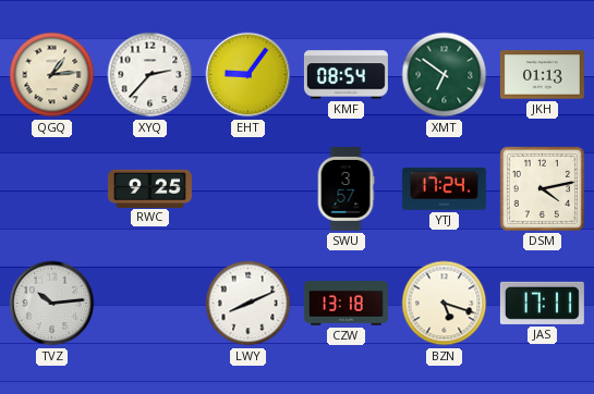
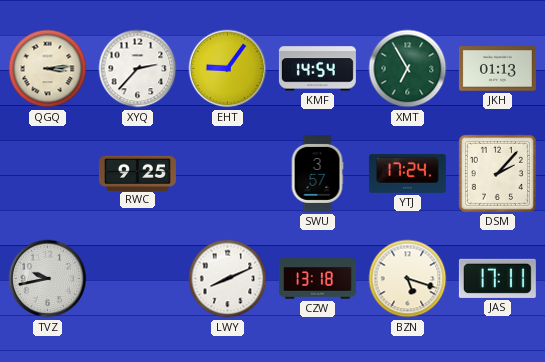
QGQ: 1:14 -> 3:14
KMF: 08:54 -> 14:54
XMT: 6:51 -> 6:55
DSM: 4:13 -> 2:07
TVZ: 10:14 -> 9:43
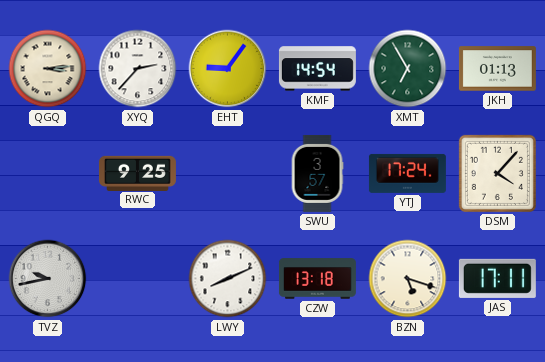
DSM: 2:07 -> 4:07
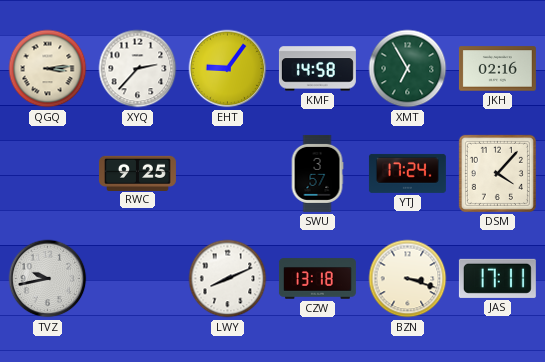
KMF: 14:54 -> 14:58
JKH: 01:13 -> 02:16
BZN: 5:18 -> 3:18
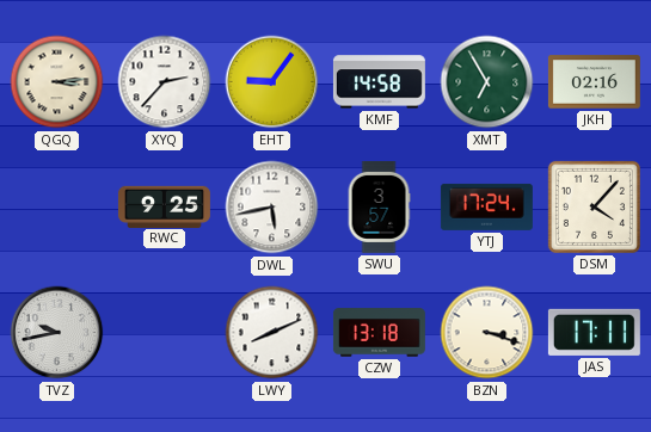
DWL: none -> 5:43
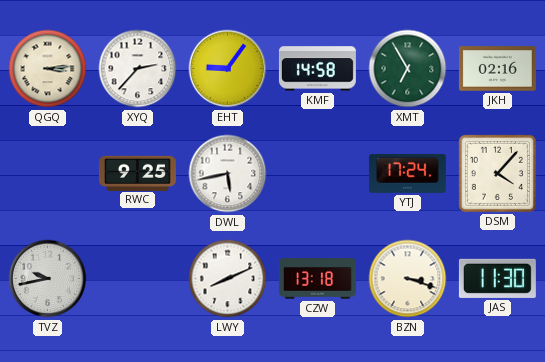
SWU: 3:57 -> none
JAS: 17:11 -> 11:30
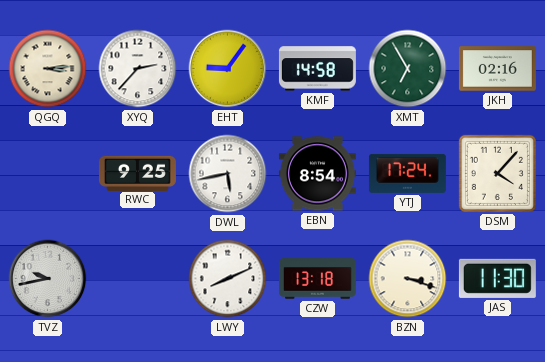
EBN: none -> 8:54
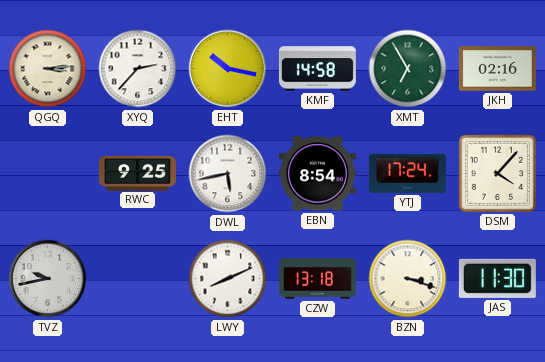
EHT: 9:06 -> 10:17
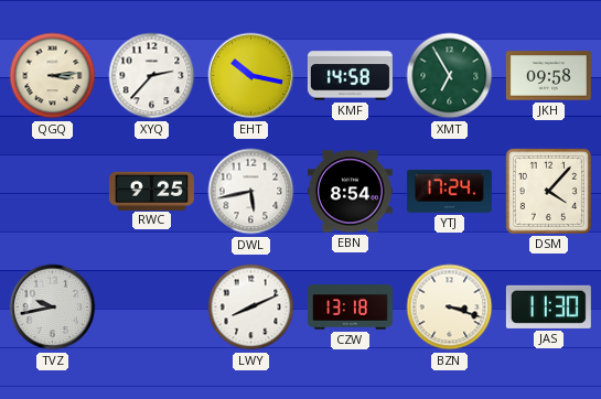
JKH: 02:16 -> 09:58
